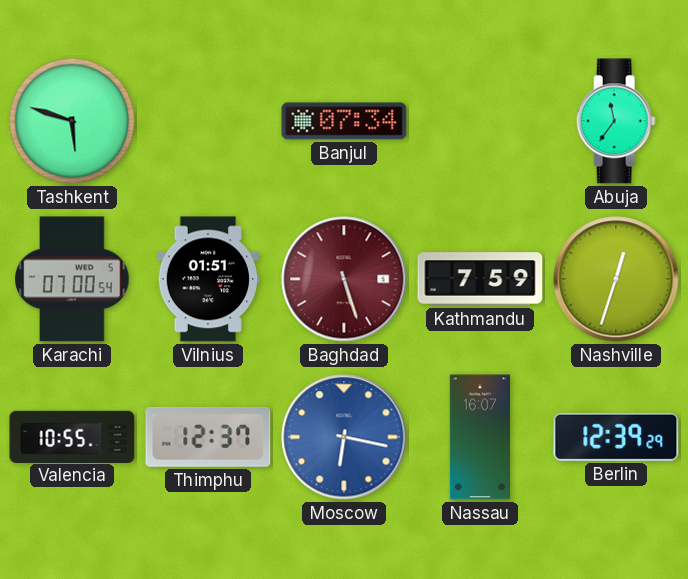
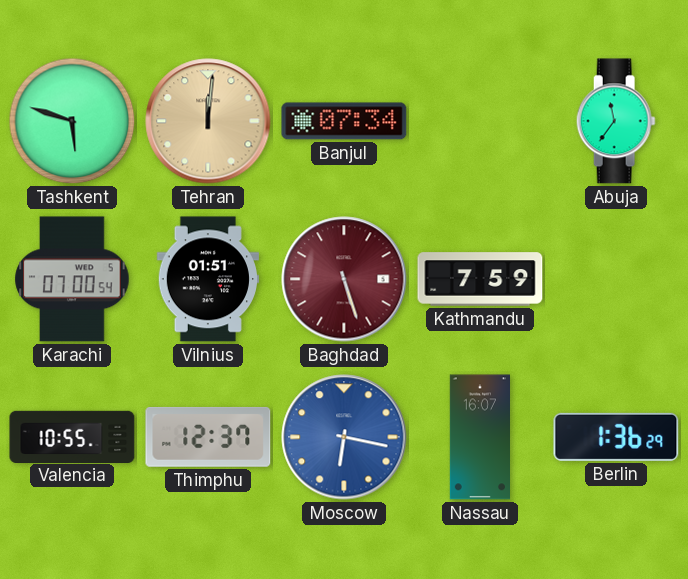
Tehran: none -> 12:01
Nashville: 12:33 -> none
Berlin: 12:39 -> 1:36
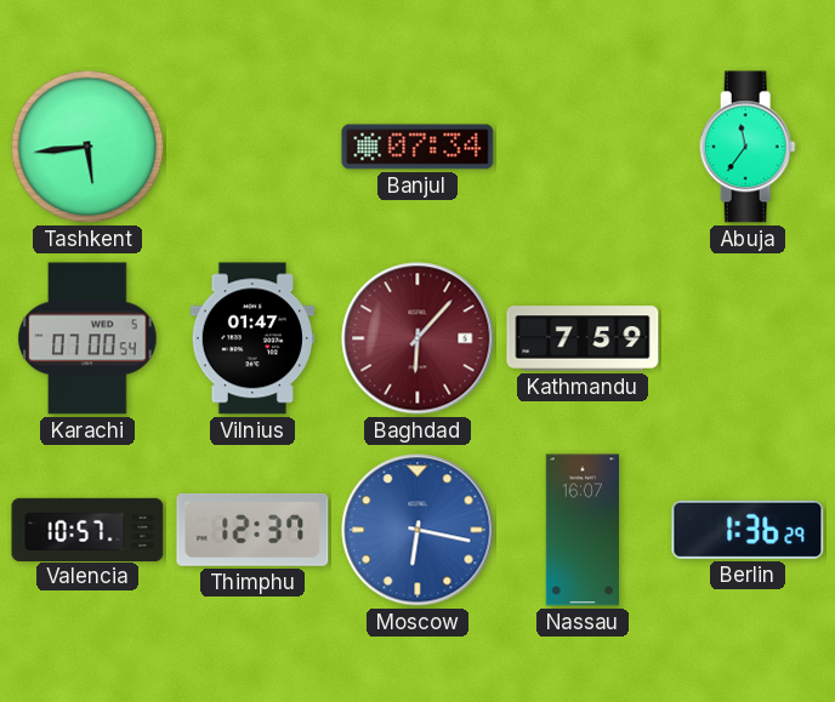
Tashkent: 5:48 -> 5:44
Tehran: 12:01 -> none
Vilnius: 01:51 -> 01:47
Baghdad: 5:27 -> 6:07
Valencia: 10:55 -> 10:57
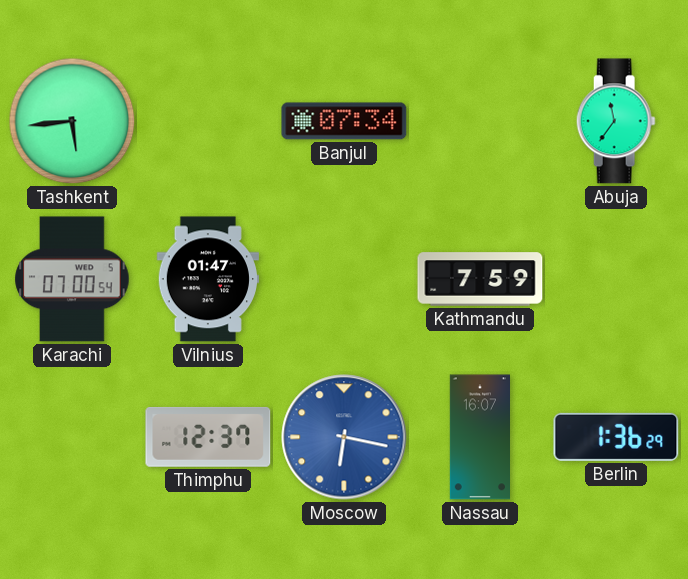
Baghdad: 6:07 -> none
Valencia: 10:57 -> none
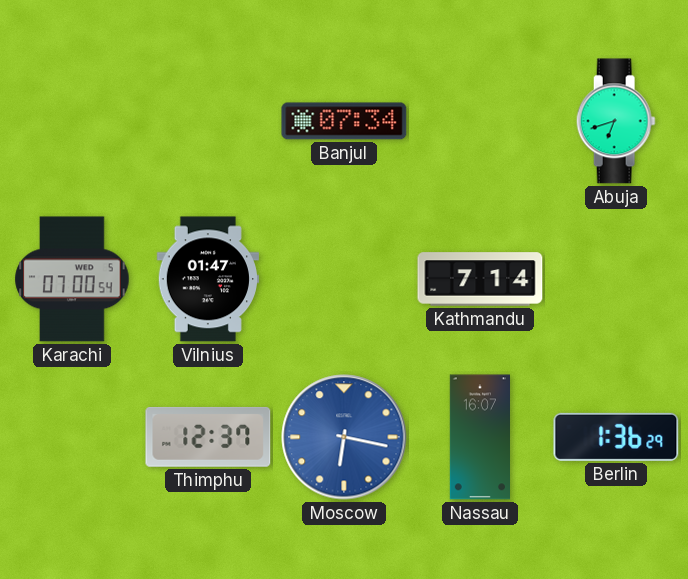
Tashkent: 5:44 -> none
Abuja: 11:36 -> 6:42
Kathmandu: 7:59 -> 7:14
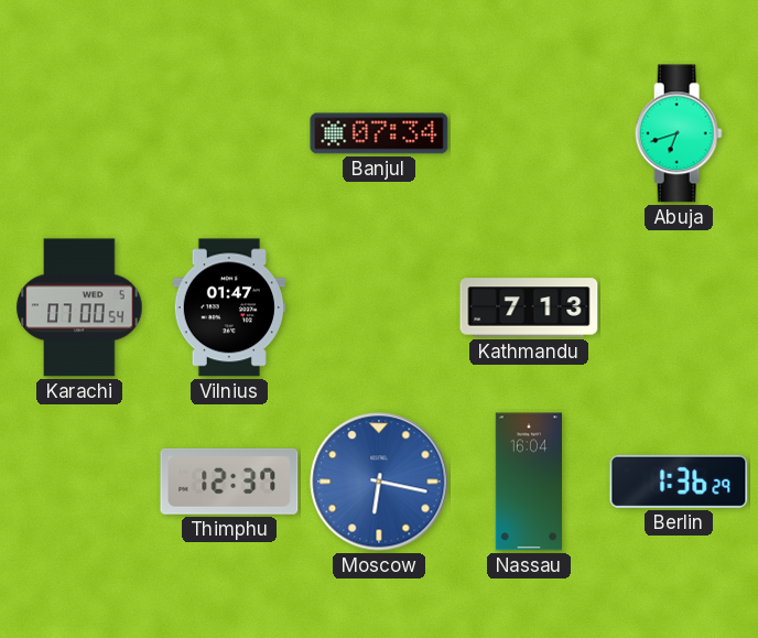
Kathmandu: 7:14 -> 7:13
Nassau: 16:07 -> 16:04
